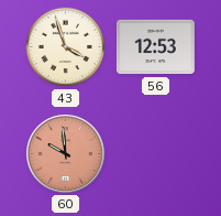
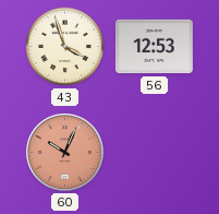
60: 9:59 -> 10:04
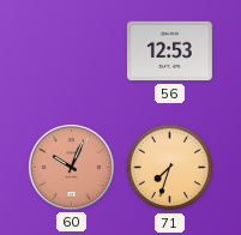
43: 3:57 -> none
71: none -> 7:33
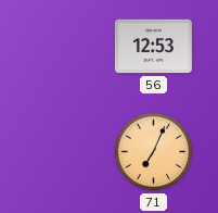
60: 10:04 -> none
71: 7:33 -> 7:04
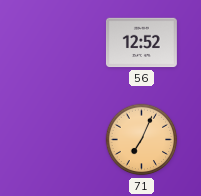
56: 12:53 -> 12:52
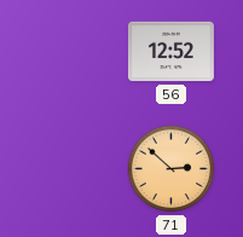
71: 7:04 -> 2:52
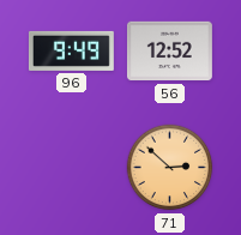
96: none -> 9:49
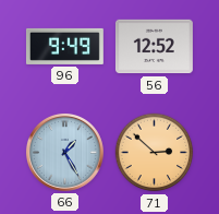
66: none -> 1:25
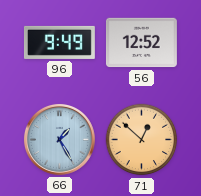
71: 2:52 -> 12:52
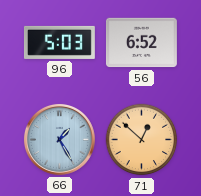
96: 9:49 -> 5:03
56: 12:52 -> 6:52
